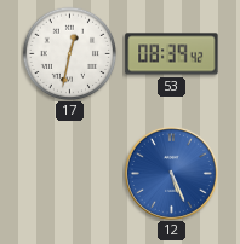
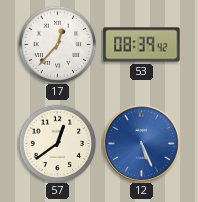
17: 12:32 -> 12:37
57: none -> 12:39
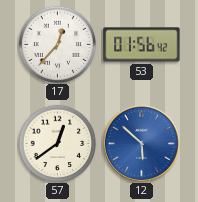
53: 08:39 -> 01:56
12: 5:26 -> 5:52
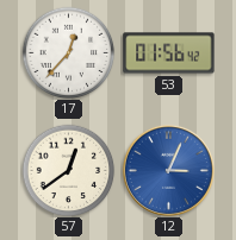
12: 5:52 -> 3:04
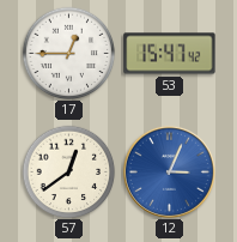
17: 12:37 -> 12:45
53: 01:56 -> 15:47
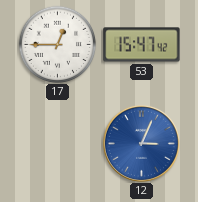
57: 12:39 -> none
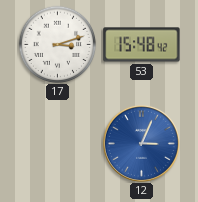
17: 12:45 -> 3:12
53: 15:47 -> 15:48
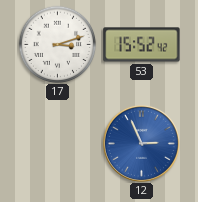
53: 15:48 -> 15:52
12: 3:04 -> 2:56
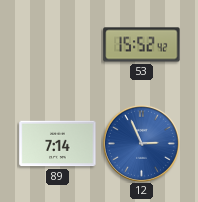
17: 3:12 -> none
89: none -> 7:14
